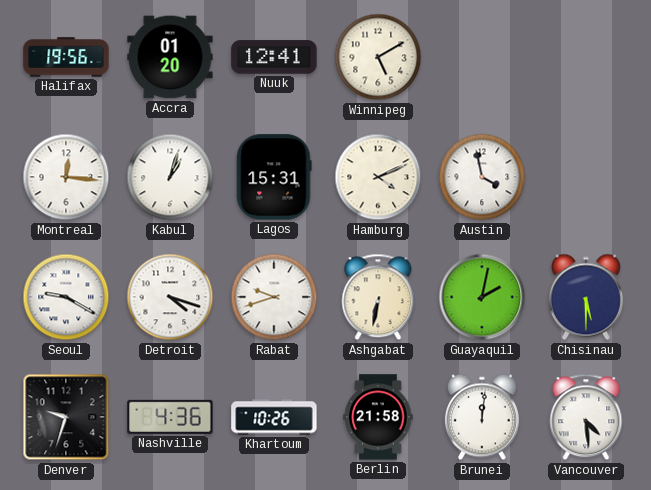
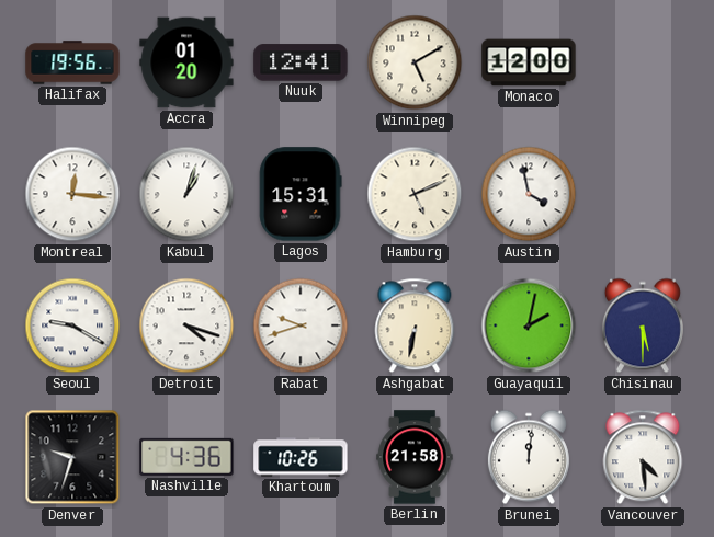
Monaco: none -> 12:00
Hamburg: 4:11 -> 5:11
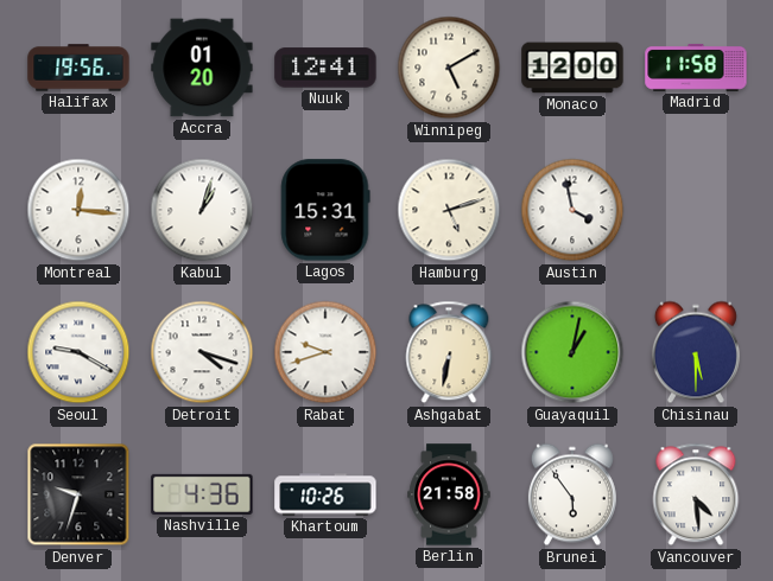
Madrid: none -> 11:58
Hamburg: 5:11 -> 5:12
Guayaquil: 2:02 -> 1:02
Brunei: 12:01 -> 5:54
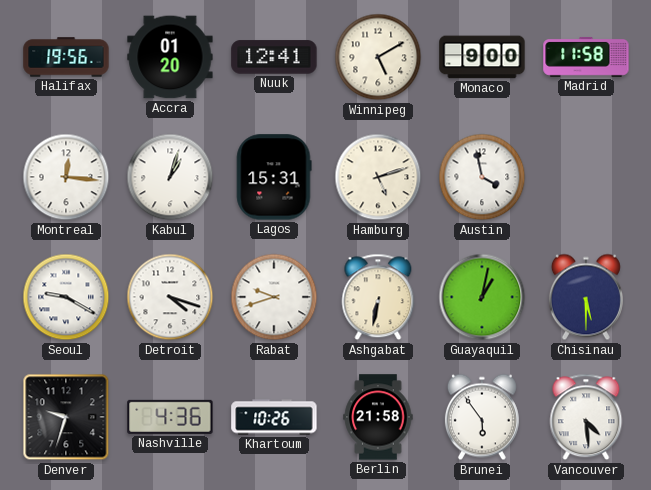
Monaco: 12:00 -> 9:00
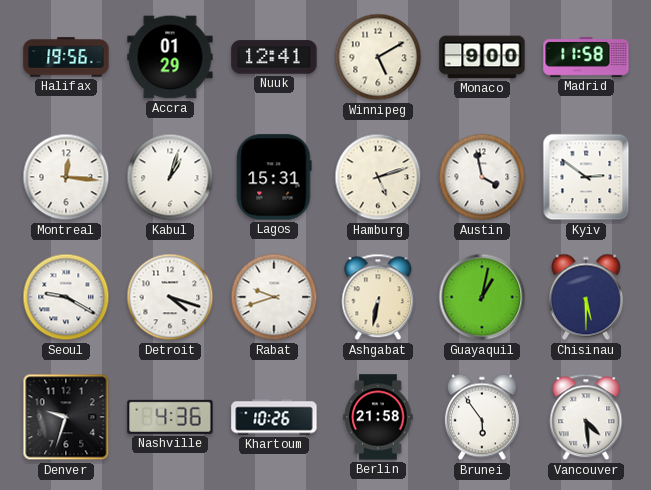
Accra: 01:20 -> 01:29
Kyiv: none -> 2:51
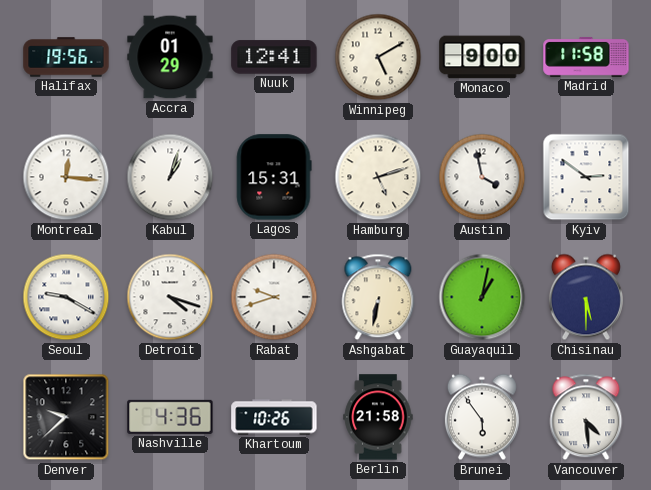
Denver: 9:33 -> 9:38
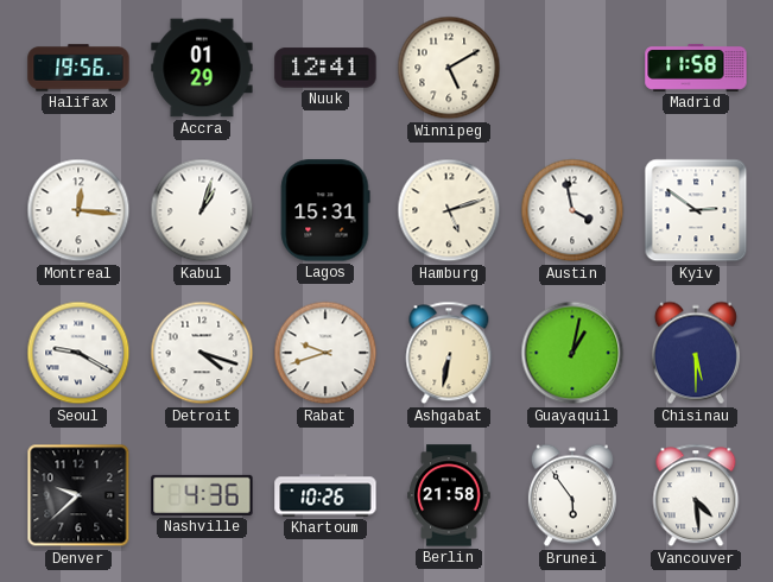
Monaco: 9:00 -> none
